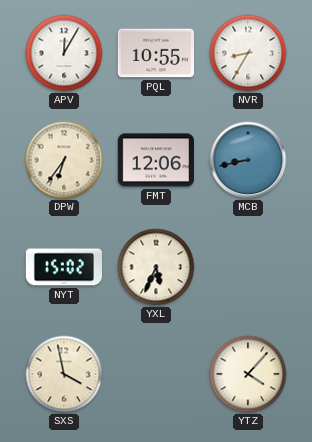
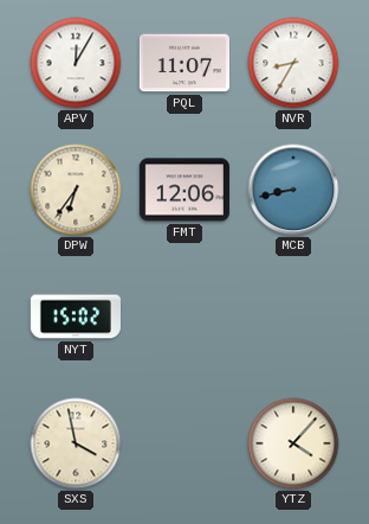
PQL: 10:55 -> 11:07
YXL: 5:34 -> none
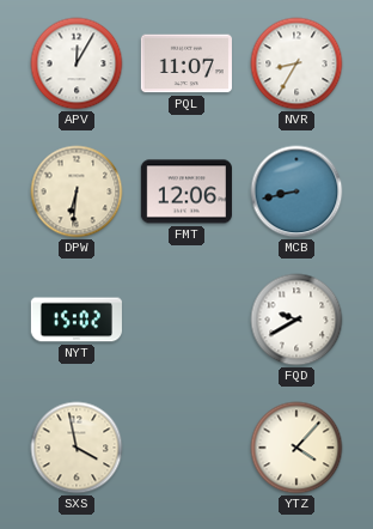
DPW: 6:36 -> 6:31
FQD: none -> 9:40
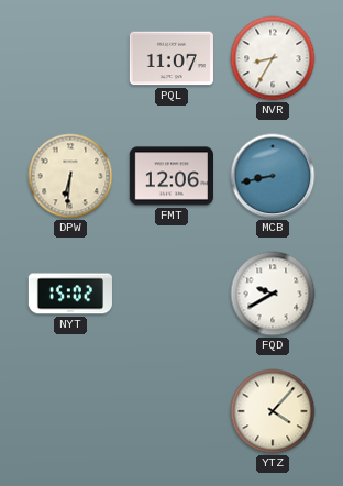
APV: 12:05 -> none
SXS: 3:58 -> none
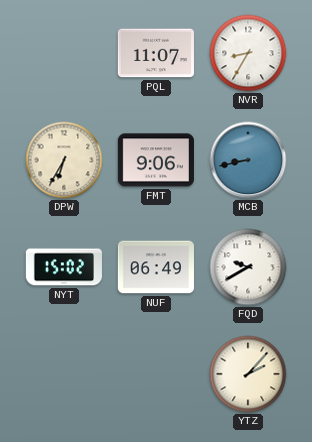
DPW: 6:31 -> 6:35
FMT: 12:06 -> 9:06
NUF: none -> 06:49
YTZ: 4:07 -> 2:07
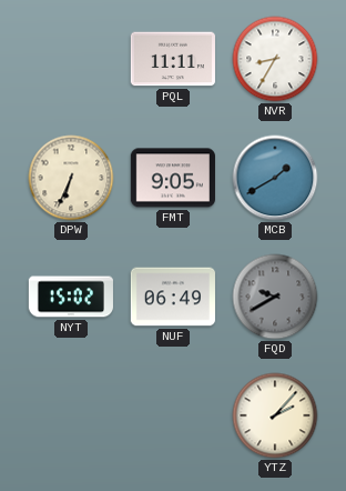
PQL: 11:07 -> 11:11
DPW: 6:35 -> 6:34
FMT: 9:06 -> 9:05
MCB: 8:43 -> 1:40
FQD dial: white -> grey
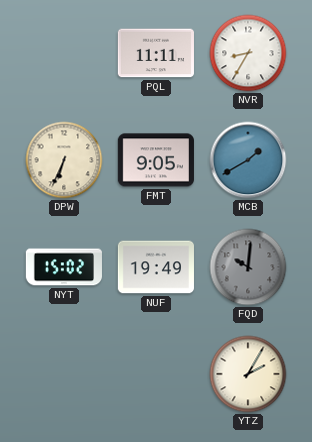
NUF: 06:49 -> 19:49
FQD: 9:40 -> 10:01
YTZ: 2:07 -> 2:05
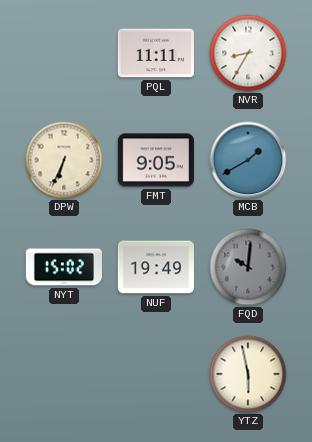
YTZ: 2:05 -> 5:58
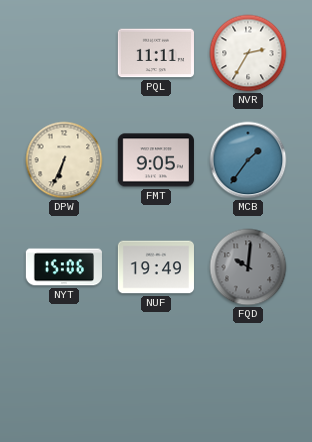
NVR: 8:35 -> 2:35
MCB: 1:40 -> 1:36
NYT: 15:02 -> 15:06
YTZ: 5:58 -> none
